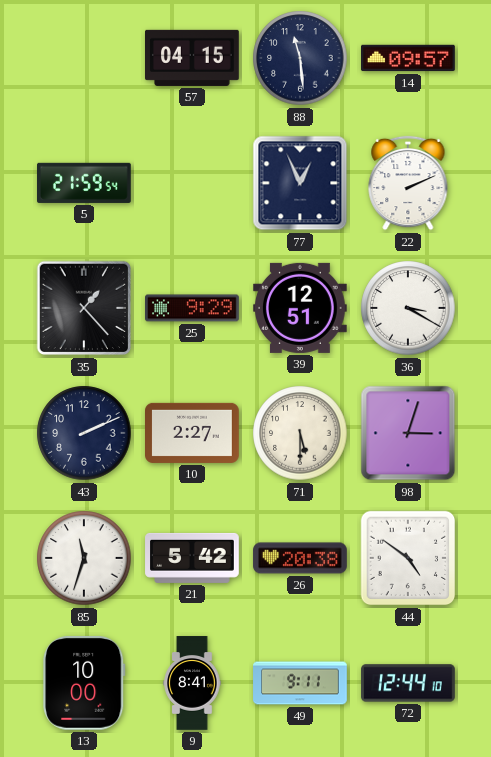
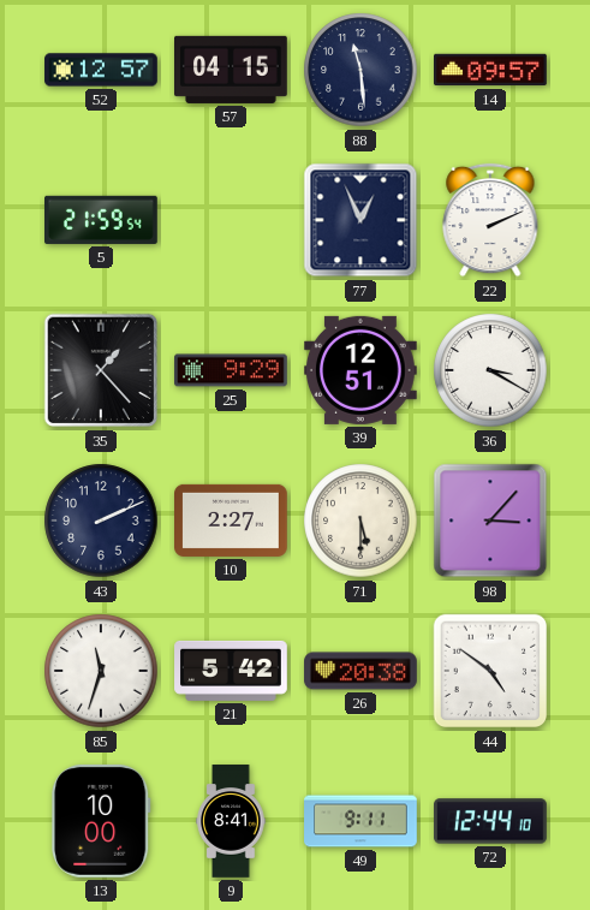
52: none -> 12:57
98: 3:03 -> 3:07
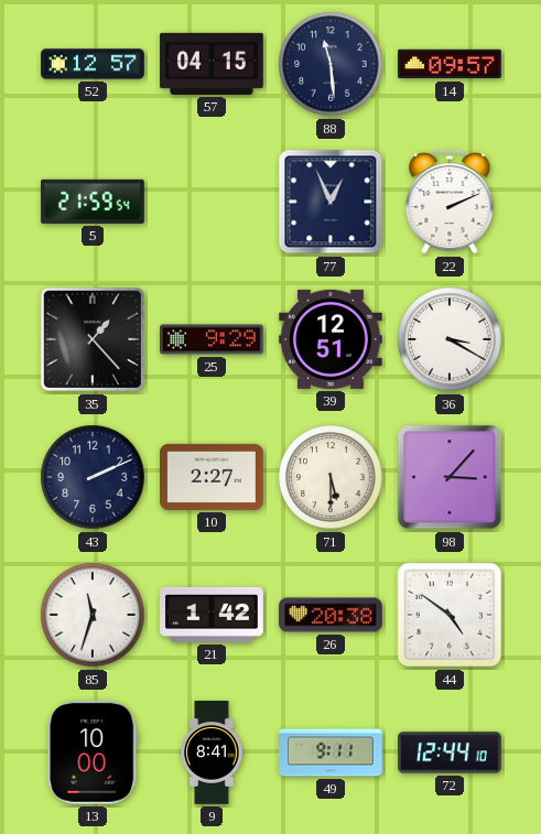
21: 5:42 -> 1:42
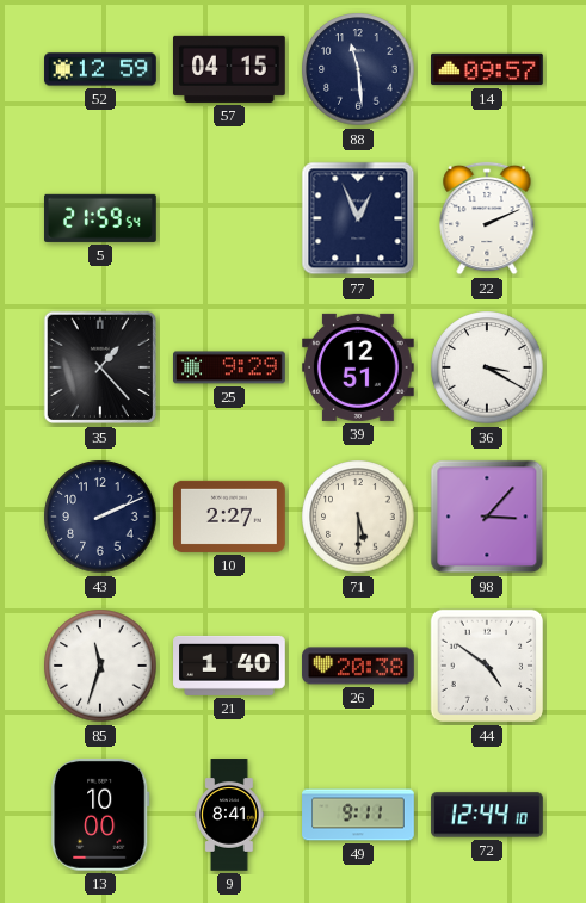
52: 12:57 -> 12:59
21: 1:42 -> 1:40
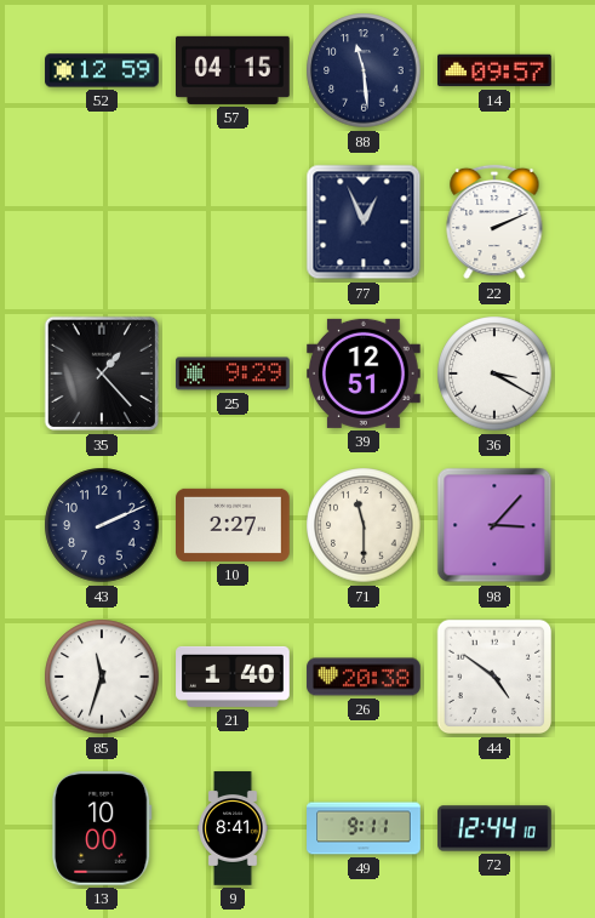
5: 21:59 -> none
71: 5:30 -> 11:30
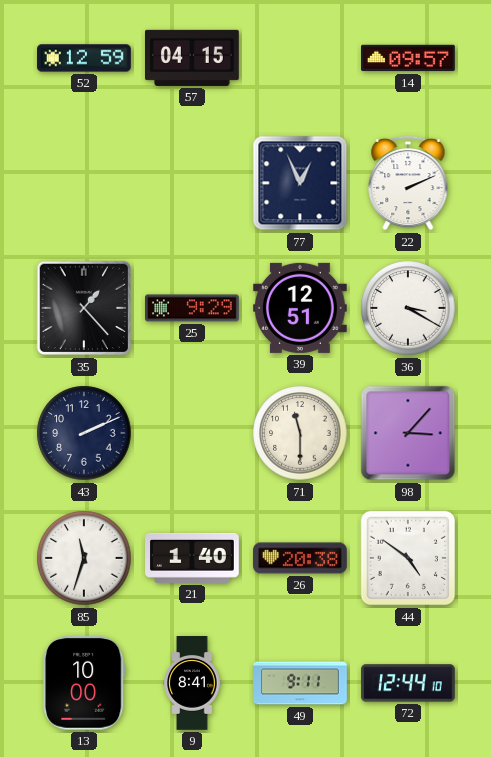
88: 11:29 -> none
10: 2:27 -> none
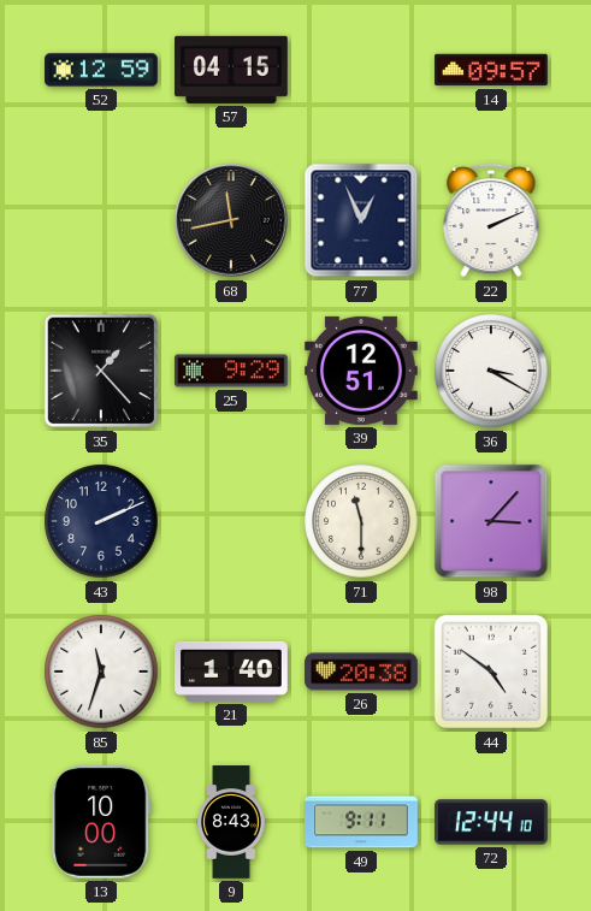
68: none -> 11:43
9: 8:41 -> 8:43
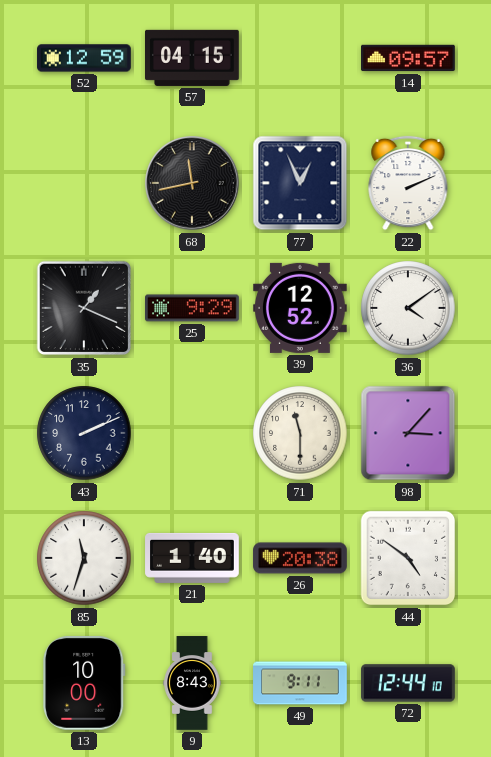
35: 1:23 -> 1:19
39: 12:51 -> 12:52
36: 3:20 -> 4:09
